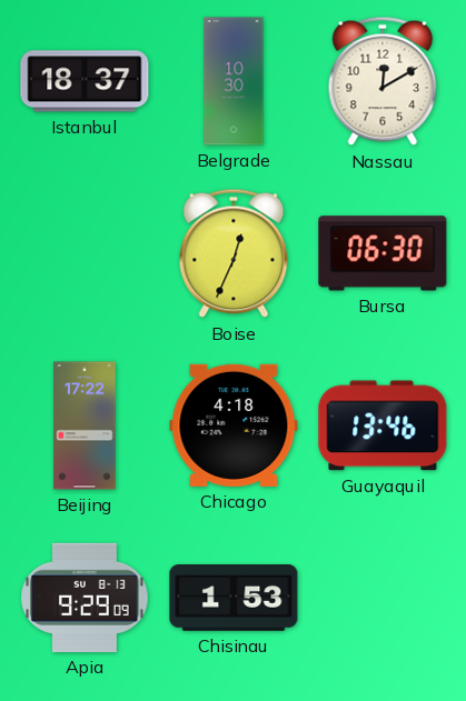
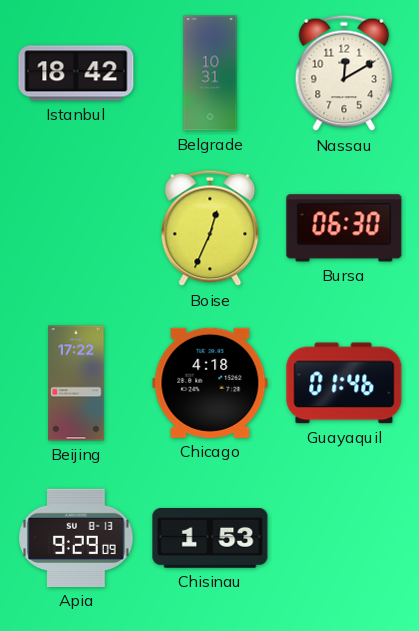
Istanbul: 18:37 -> 18:42
Belgrade: 10:30 -> 10:31
Guayaquil: 13:46 -> 01:46
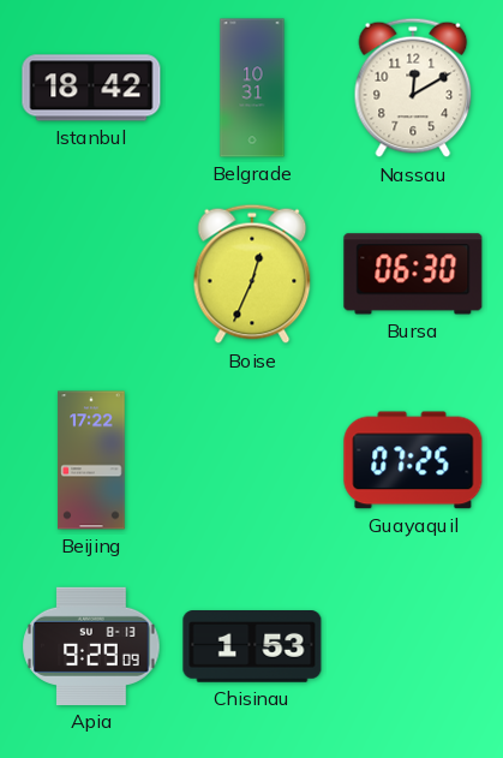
Chicago: 4:18 -> none
Guayaquil: 01:46 -> 07:25
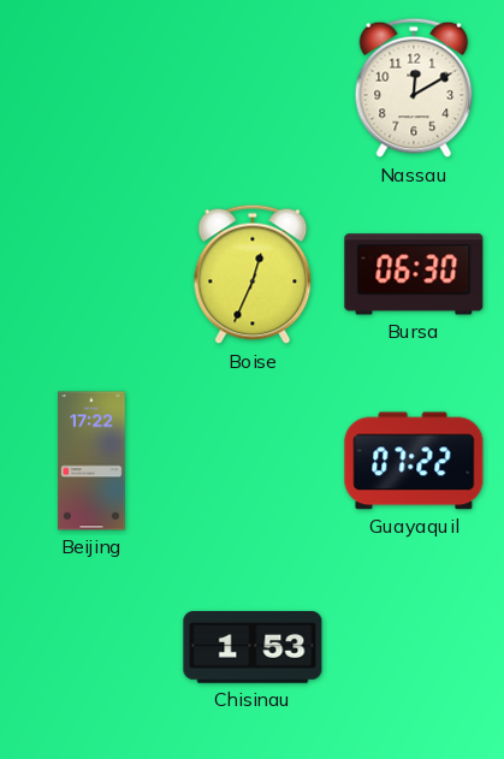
Istanbul: 18:42 -> none
Belgrade: 10:31 -> none
Guayaquil: 07:25 -> 07:22
Apia: 9:29 -> none
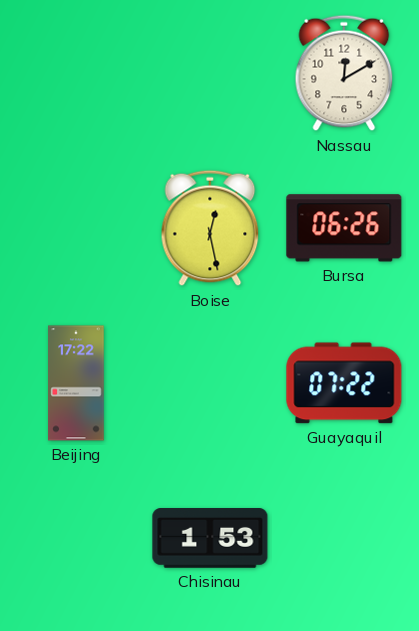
Boise: 12:34 -> 12:28
Bursa: 06:30 -> 06:26
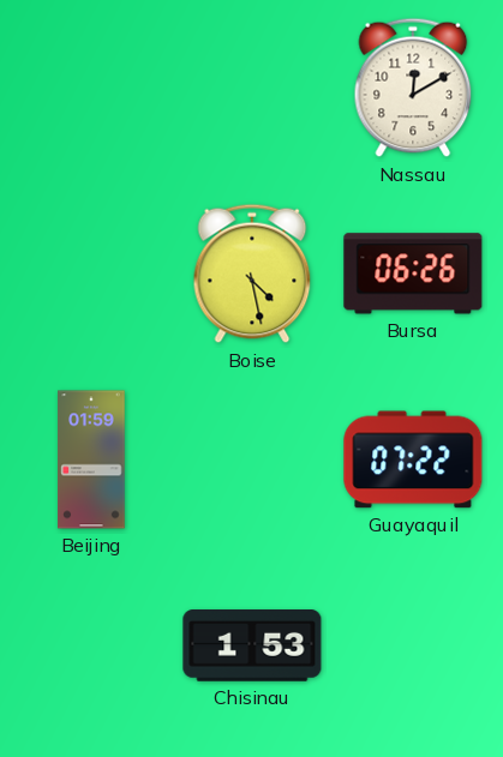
Boise: 12:28 -> 4:28
Beijing: 17:22 -> 01:59
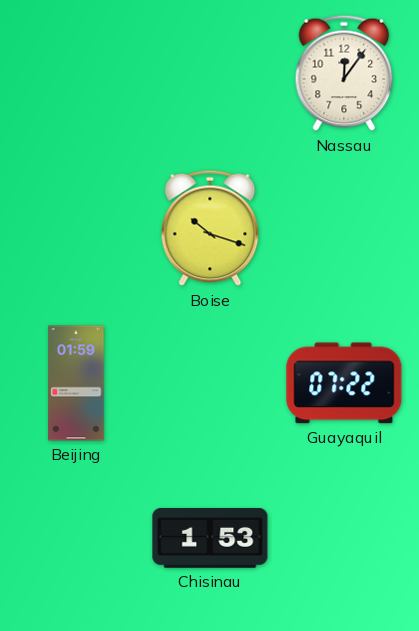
Nassau: 12:10 -> 12:06
Boise: 4:28 -> 10:18
Bursa: 06:26 -> none
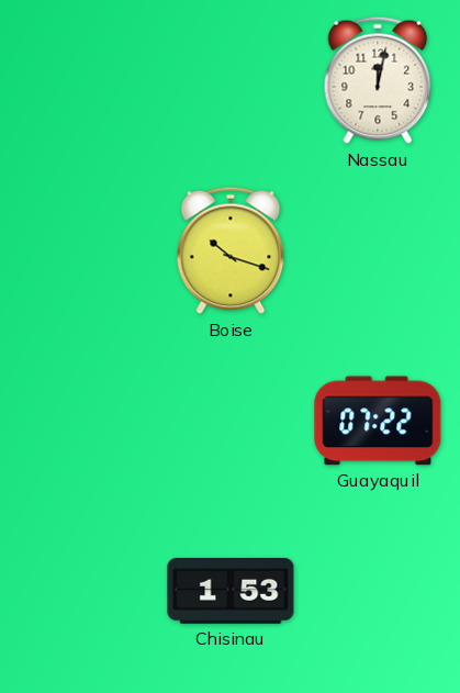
Nassau: 12:06 -> 12:02
Beijing: 01:59 -> none
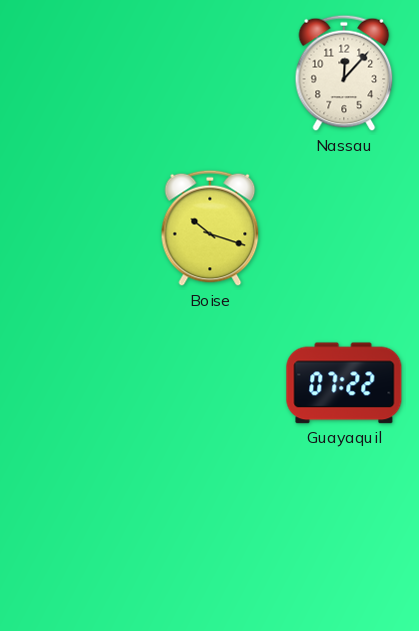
Nassau: 12:02 -> 12:07
Chisinau: 1:53 -> none
